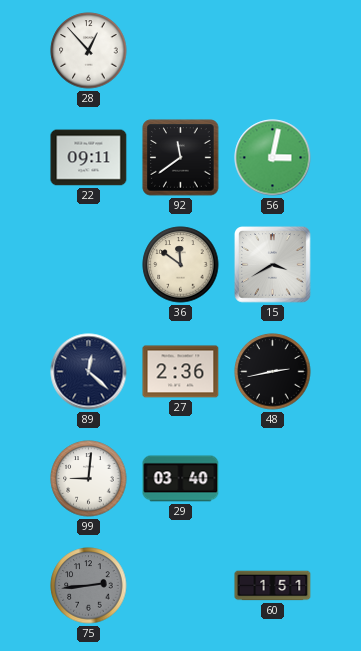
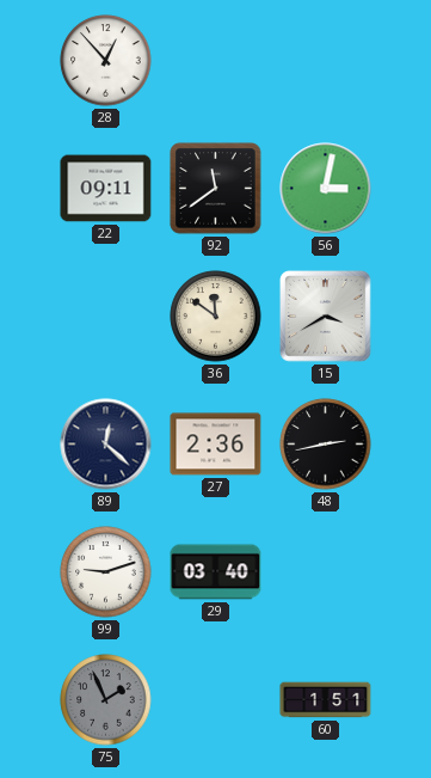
99: 9:01 -> 9:12
75: 2:44 -> 1:56
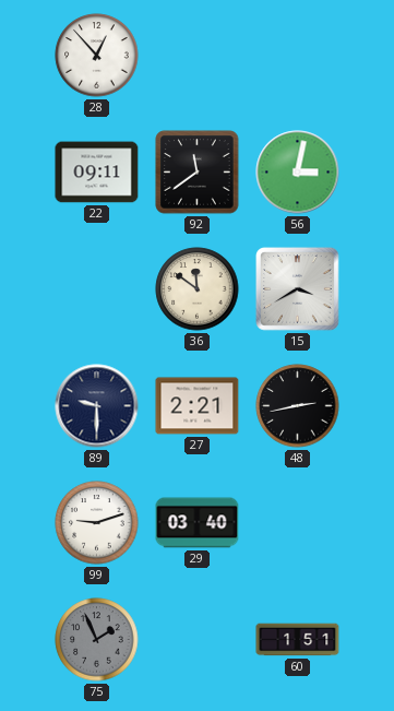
89: 12:22 -> 9:30
27: 2:36 -> 2:21
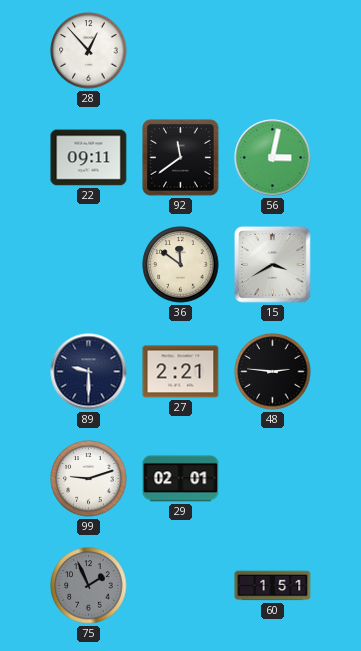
48: 2:43 -> 2:46
29: 03:40 -> 02:01
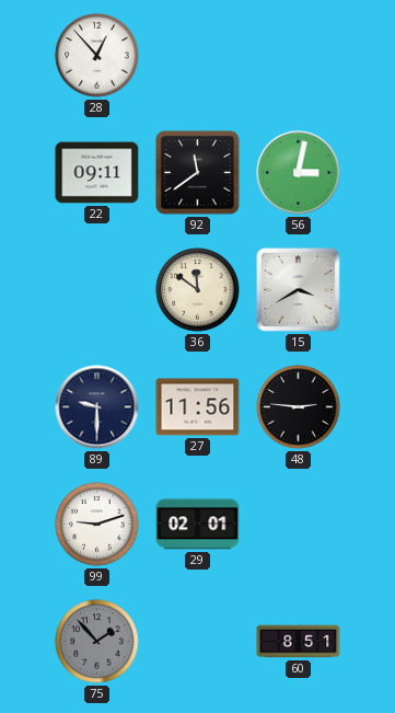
27: 2:21 -> 11:56
75: 1:56 -> 1:53
60: 1:51 -> 8:51
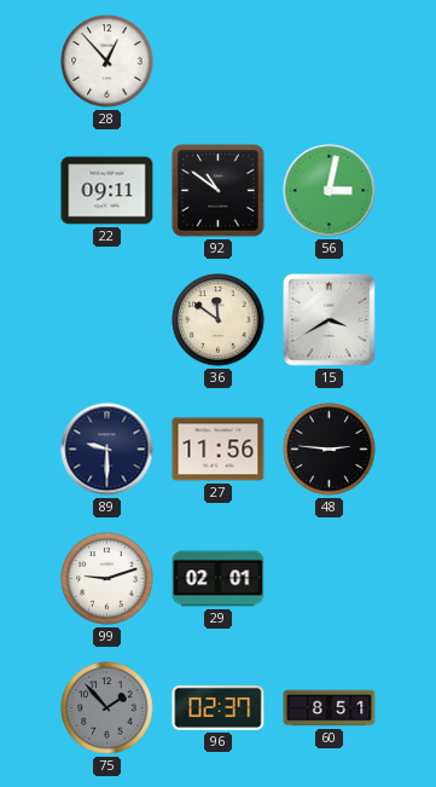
92: 11:39 -> 10:51
96: none -> 02:37
